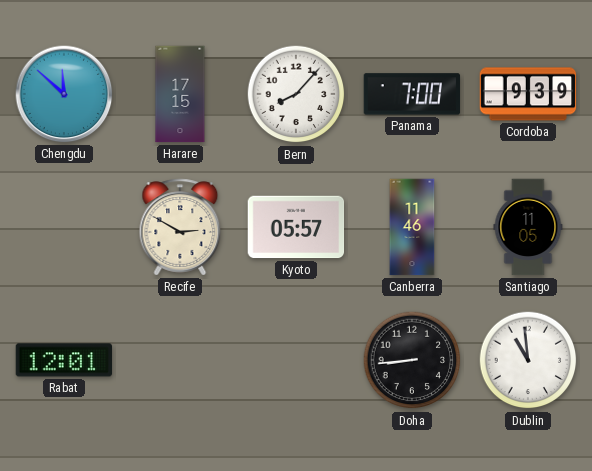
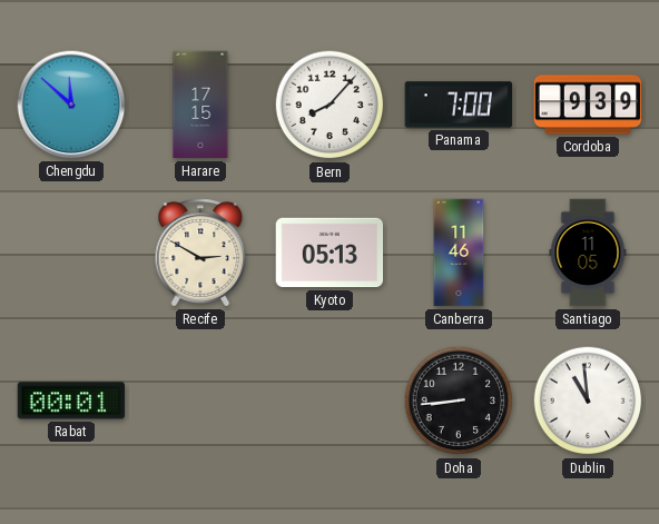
Kyoto: 05:57 -> 05:13
Rabat: 12:01 -> 00:01
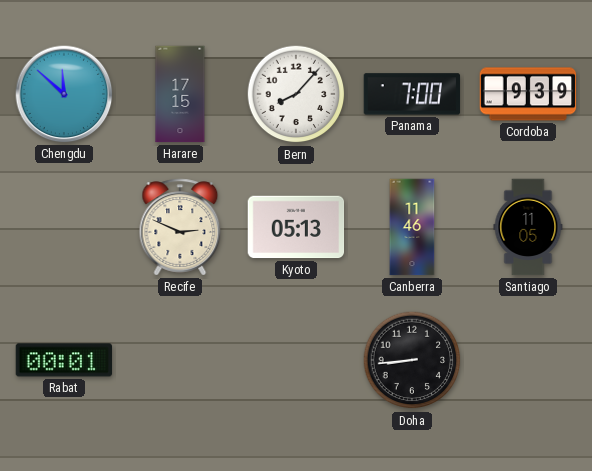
Recife: 2:50 -> 2:49
Dublin: 10:59 -> none
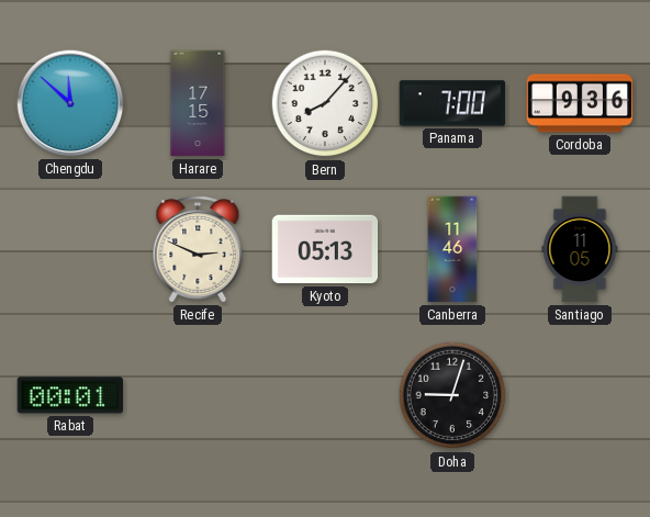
Cordoba: 9:39 -> 9:36
Doha: 8:44 -> 9:03
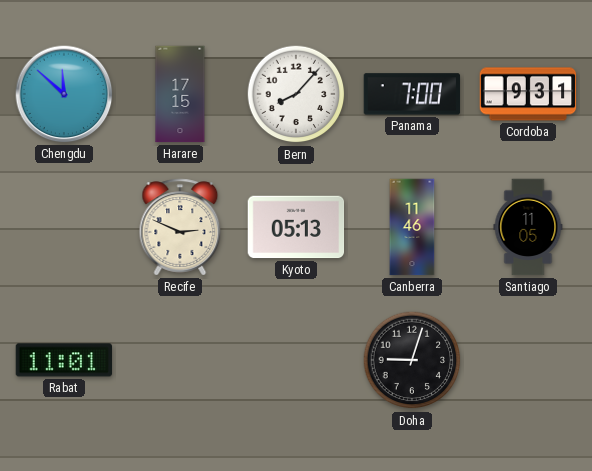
Cordoba: 9:36 -> 9:31
Rabat: 00:01 -> 11:01
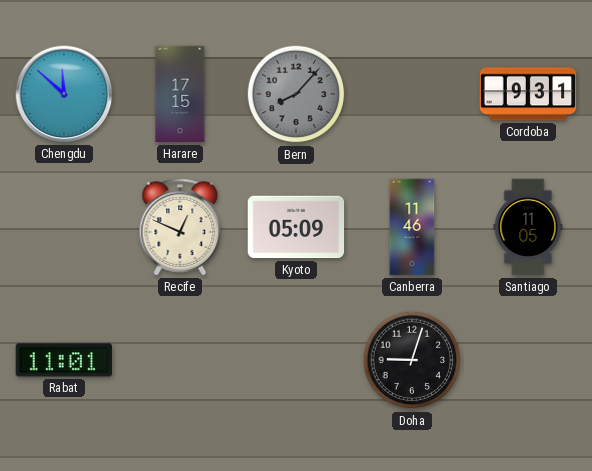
Bern dial: white -> grey
Panama: 7:00 -> none
Recife: 2:49 -> 12:49
Kyoto: 05:13 -> 05:09
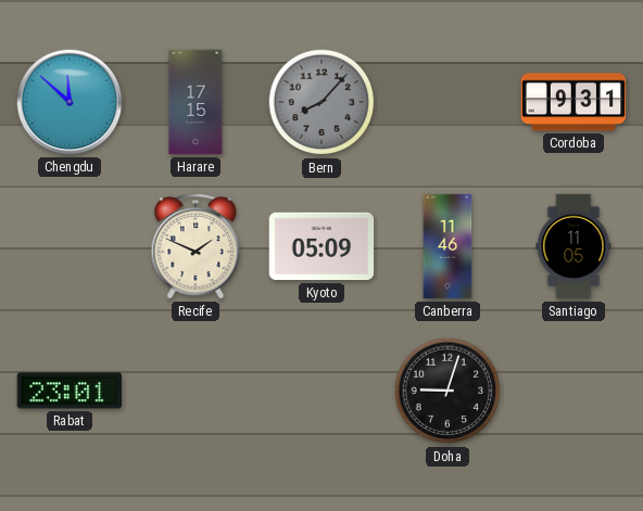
Recife: 12:49 -> 1:49
Rabat: 11:01 -> 23:01
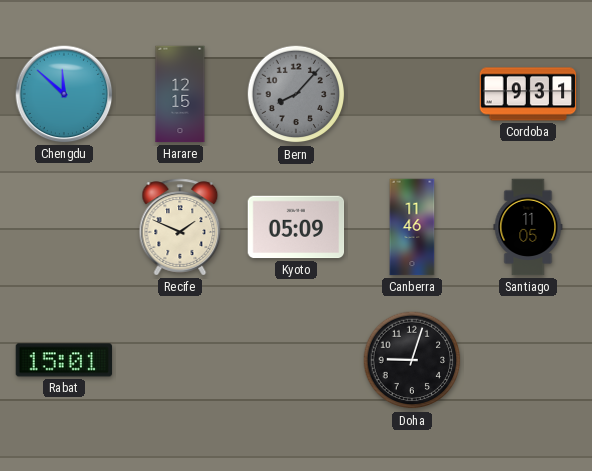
Harare: 17:15 -> 12:15
Rabat: 23:01 -> 15:01
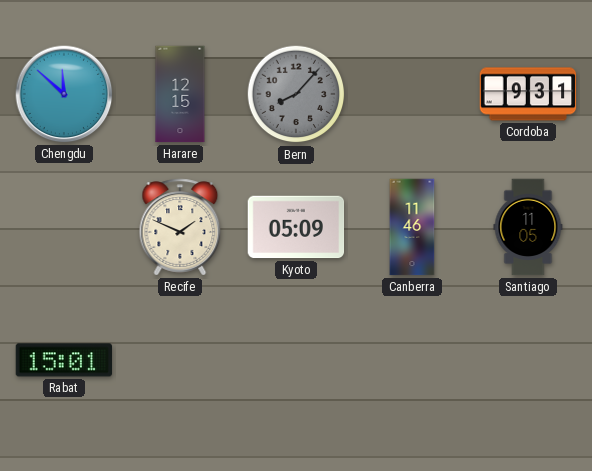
Doha: 9:03 -> none
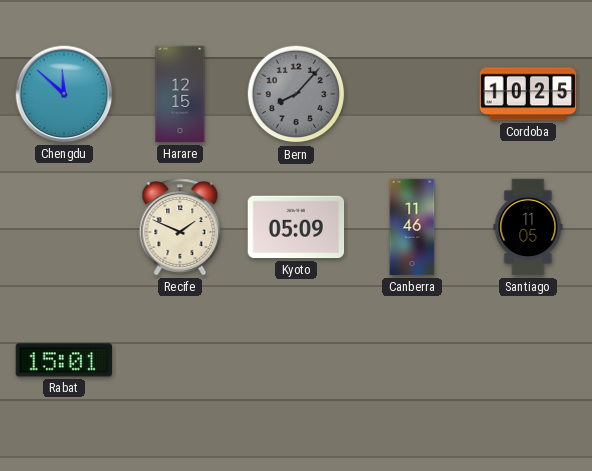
Cordoba: 9:31 -> 10:25
